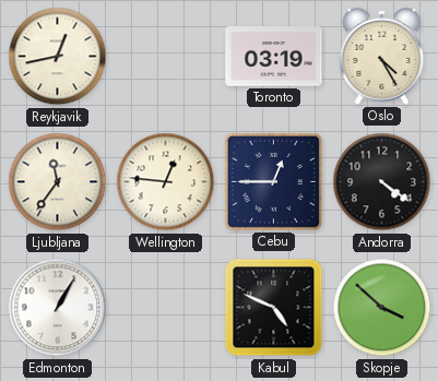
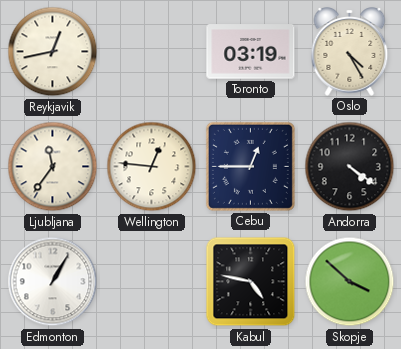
Kabul: 4:49 -> 4:47
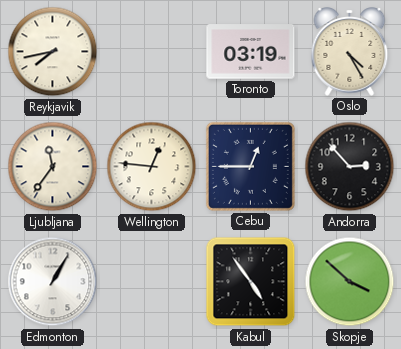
Reykjavik: 12:43 -> 7:43
Andorra: 4:21 -> 2:53
Kabul: 4:47 -> 4:54
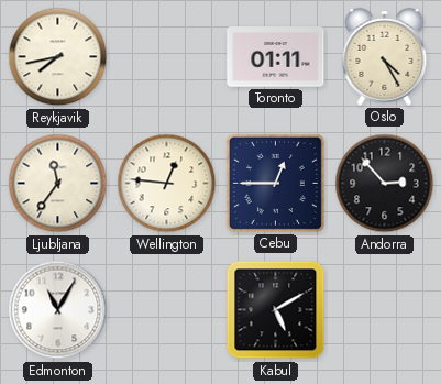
Toronto: 03:19 -> 01:11
Edmonton: 1:05 -> 11:05
Kabul: 4:54 -> 5:10
Skopje: 3:52 -> none
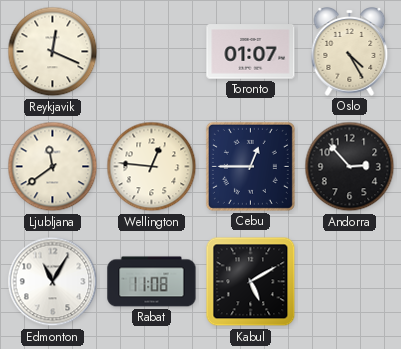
Reykjavik: 7:43 -> 12:19
Toronto: 01:11 -> 01:07
Ljubljana: 11:36 -> 11:39
Rabat: none -> 11:08
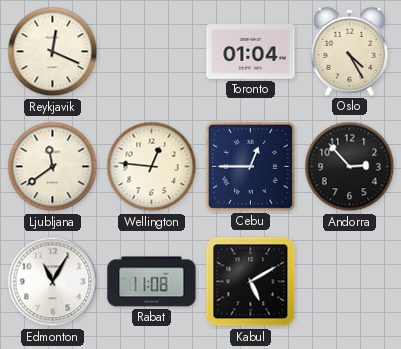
Toronto: 01:07 -> 01:04
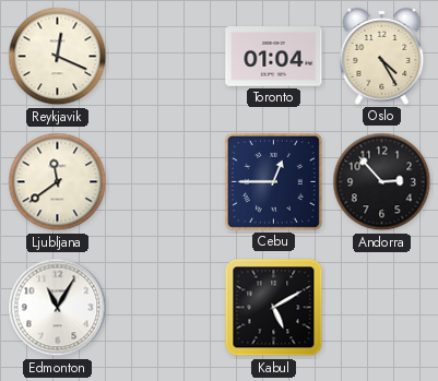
Wellington: 12:46 -> none
Rabat: 11:08 -> none
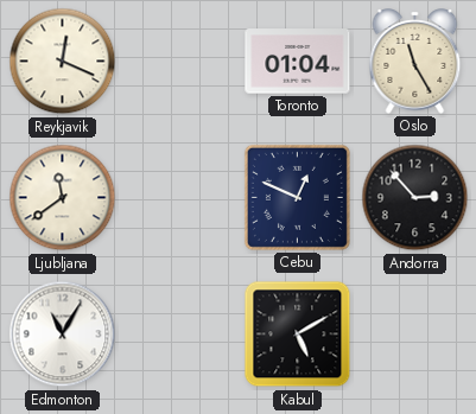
Oslo: 4:25 -> 11:25
Cebu: 12:45 -> 12:49
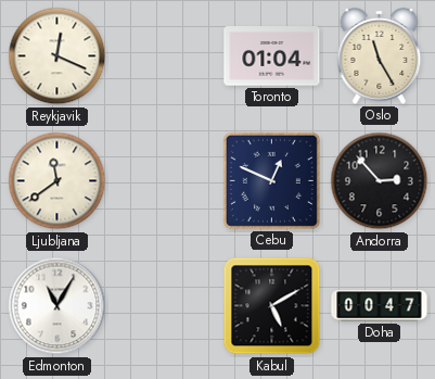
Doha: none -> 00:47
